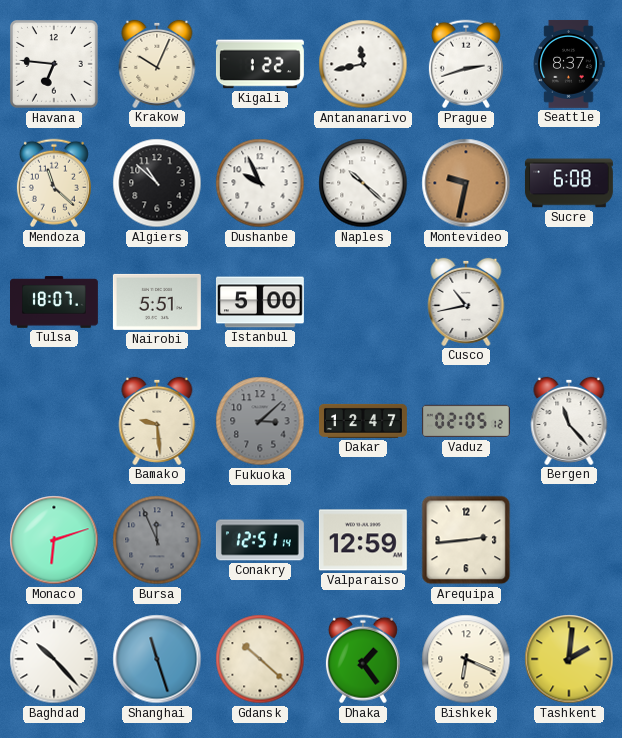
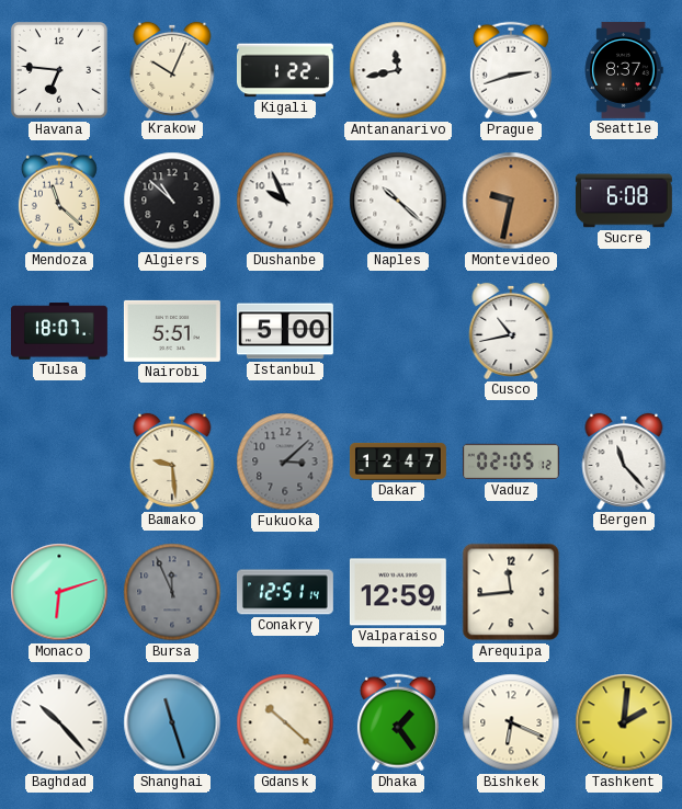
Arequipa: 2:44 -> 11:44
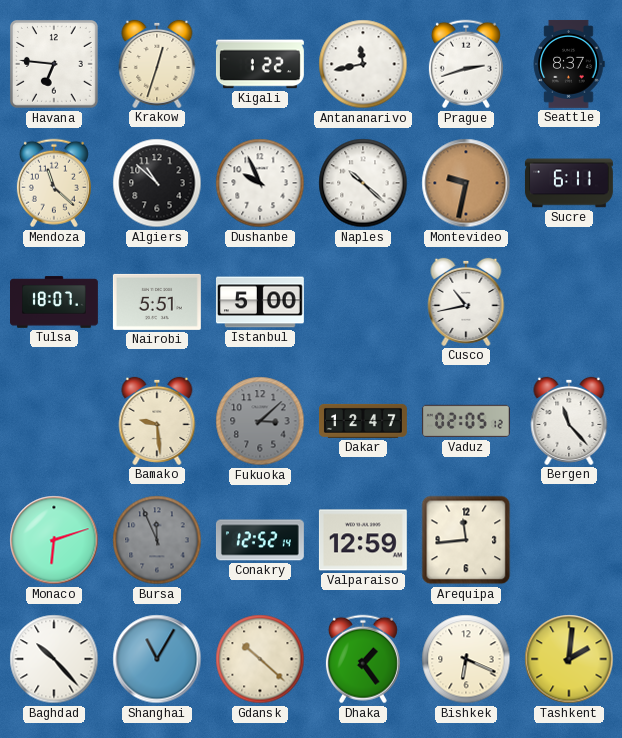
Krakow: 10:04 -> 12:33
Sucre: 6:08 -> 6:11
Conakry: 12:51 -> 12:52
Shanghai: 11:27 -> 11:05
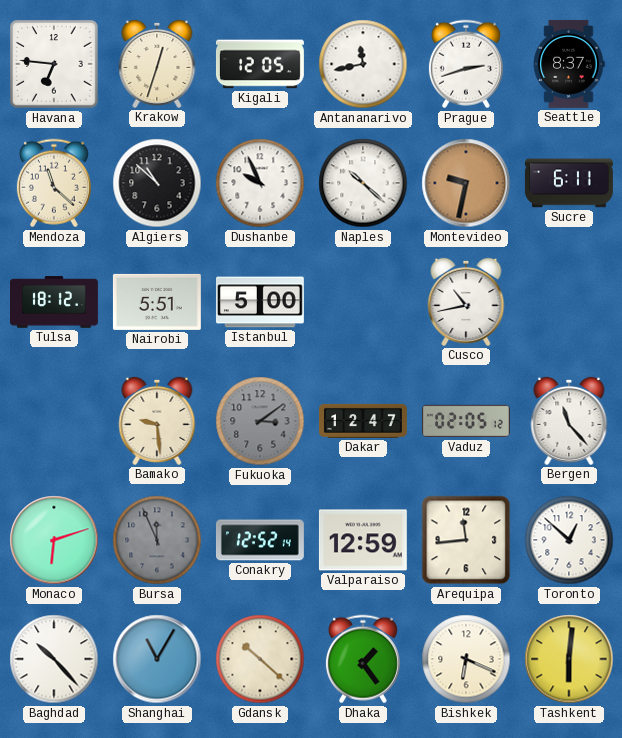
Kigali: 1:22 -> 12:05
Tulsa: 18:07 -> 18:12
Fukuoka: 3:08 -> 3:09
Toronto: none -> 12:52
Tashkent: 2:01 -> 6:01
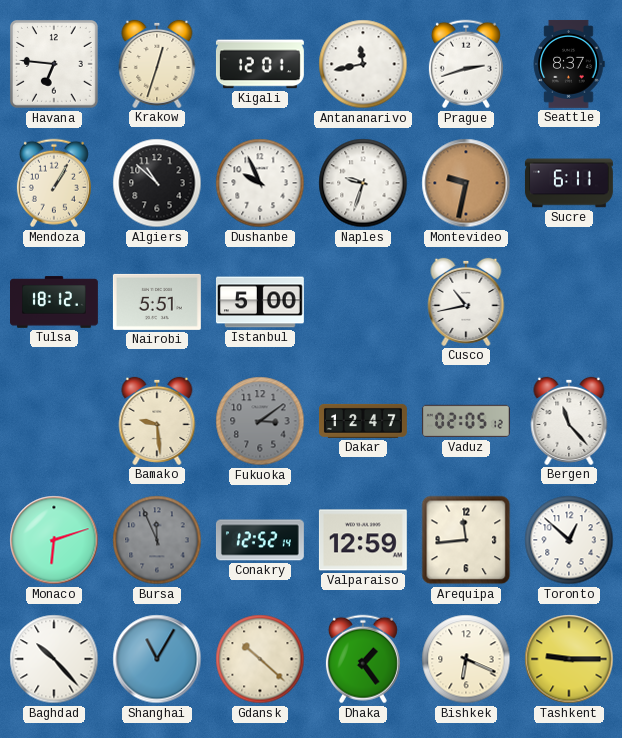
Kigali: 12:05 -> 12:01
Mendoza: 11:22 -> 1:05
Naples: 10:22 -> 9:33
Tashkent: 6:01 -> 9:15
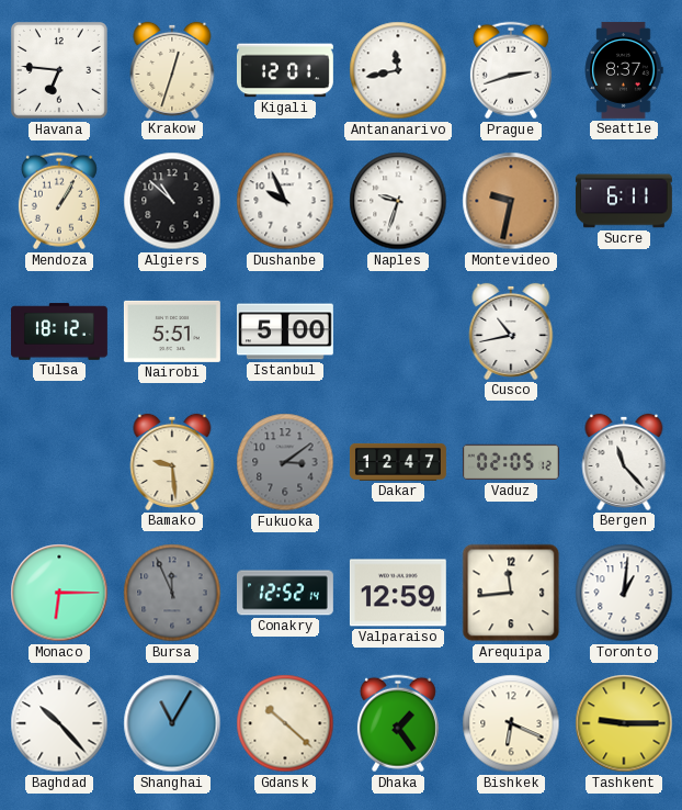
Monaco: 6:12 -> 6:15
Toronto: 12:52 -> 1:01
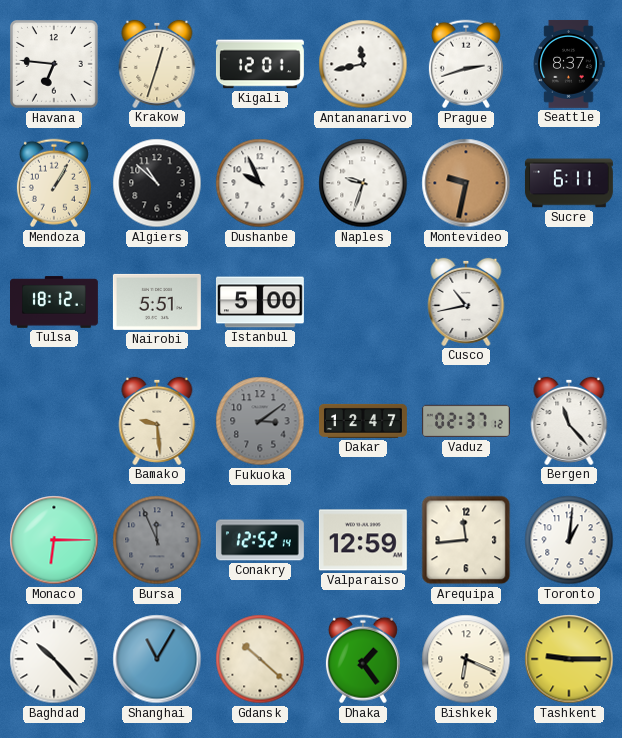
Vaduz: 02:05 -> 02:37
